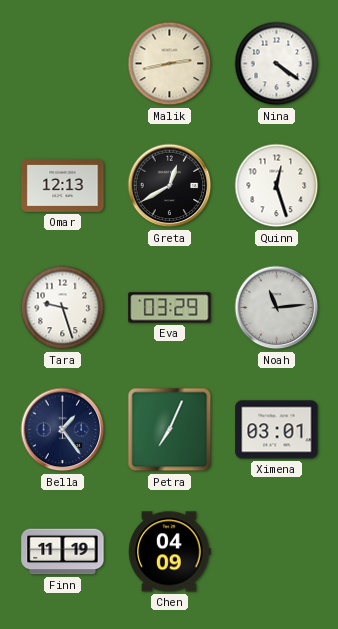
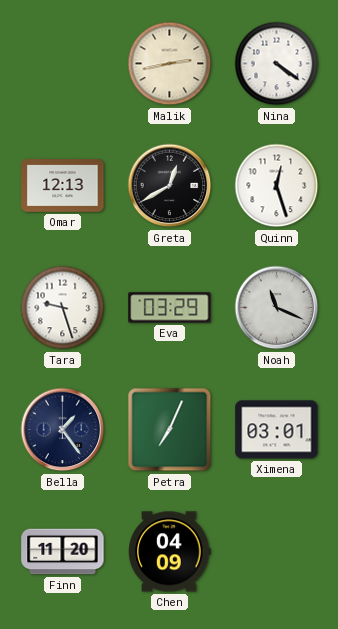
Noah: 11:14 -> 11:19
Finn: 11:19 -> 11:20
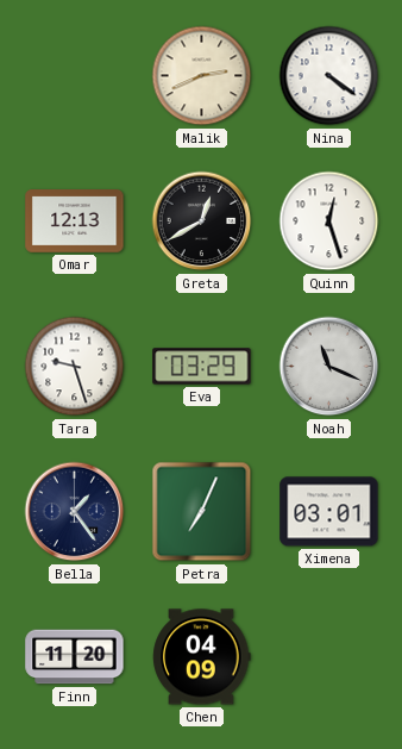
Malik: 2:43 -> 2:41
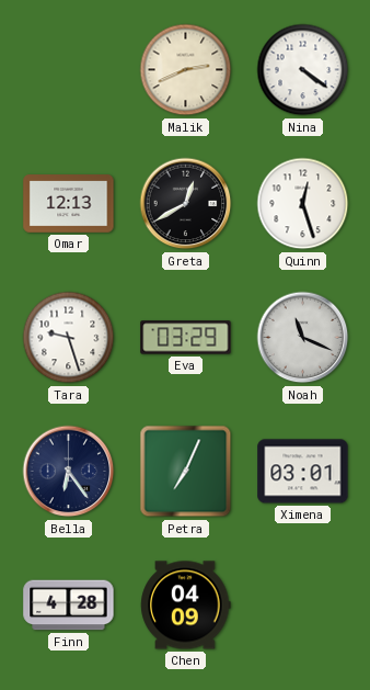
Bella: 1:24 -> 6:24
Finn: 11:20 -> 4:28
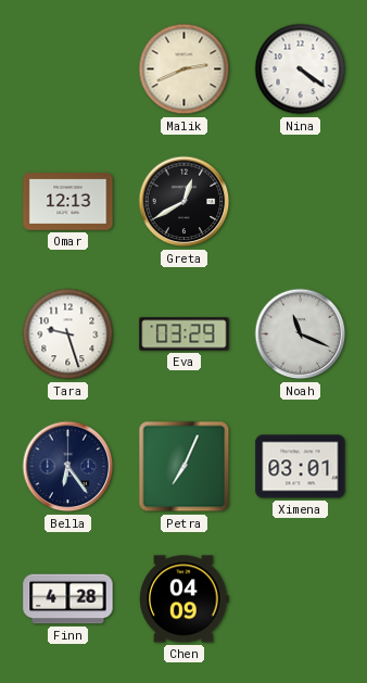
Quinn: 12:27 -> none
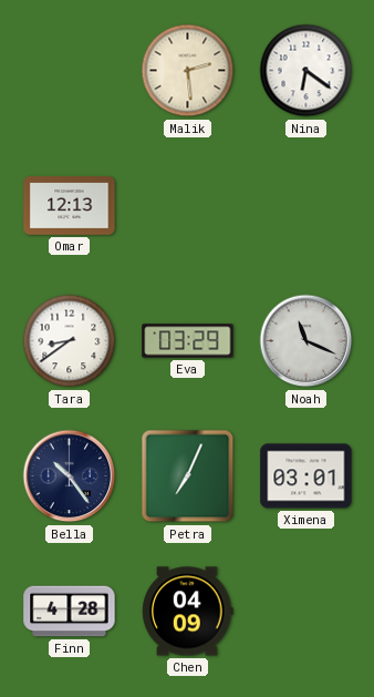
Malik: 2:41 -> 2:29
Nina: 4:21 -> 6:21
Greta: 12:40 -> none
Tara: 9:27 -> 8:39
Bella: 6:24 -> 10:24
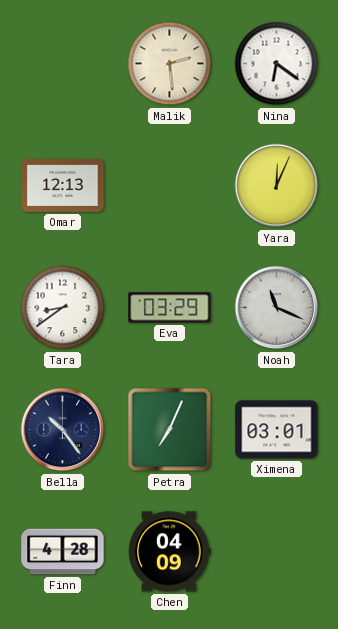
Yara: none -> 12:04
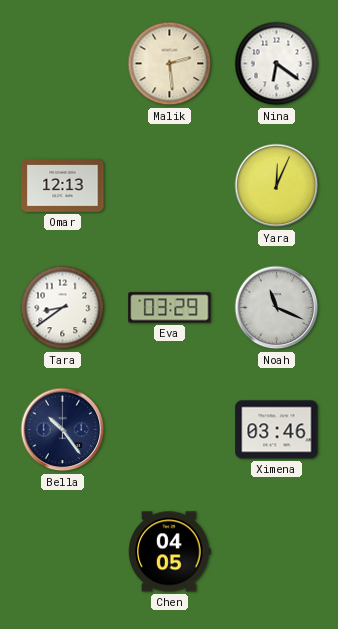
Petra: 7:04 -> none
Ximena: 03:01 -> 03:46
Finn: 4:28 -> none
Chen: 04:09 -> 04:05
